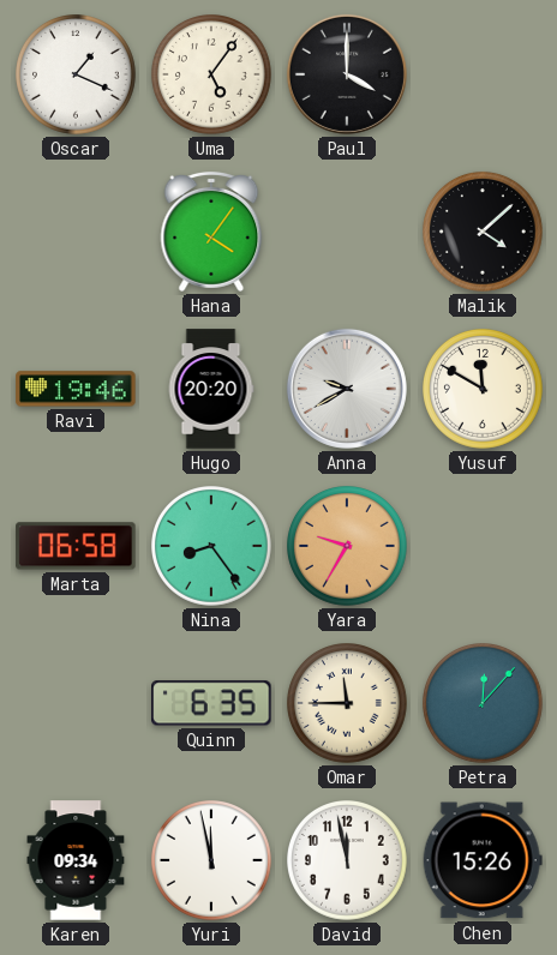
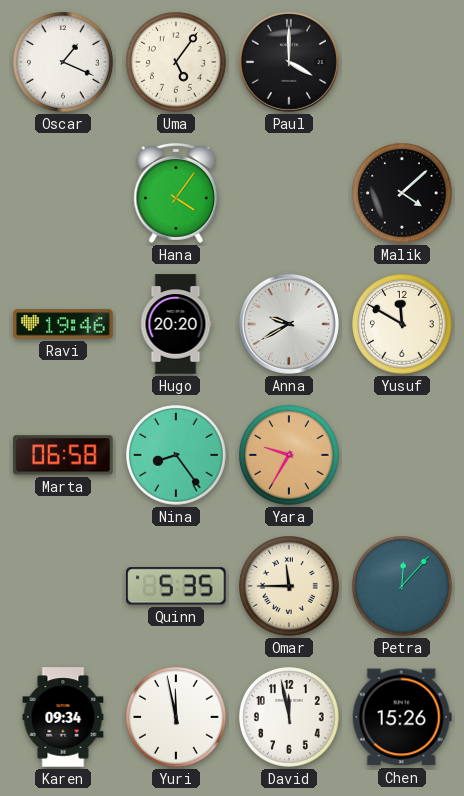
Quinn: 6:35 -> 5:35
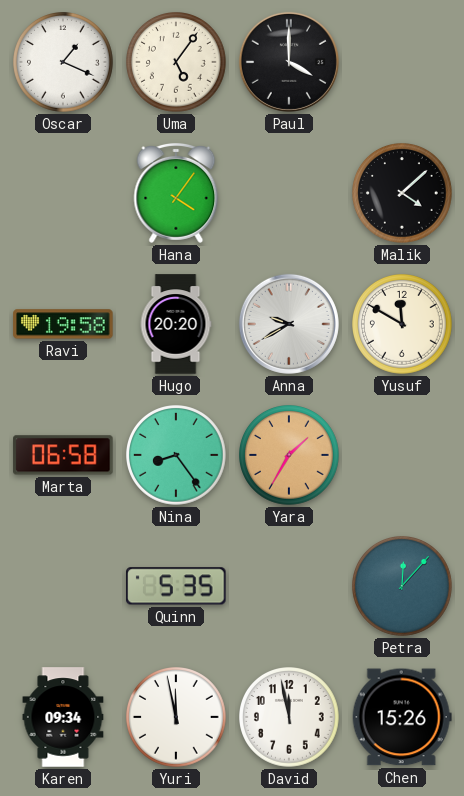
Ravi: 19:46 -> 19:58
Yara: 9:35 -> 1:35
Omar: 11:45 -> none
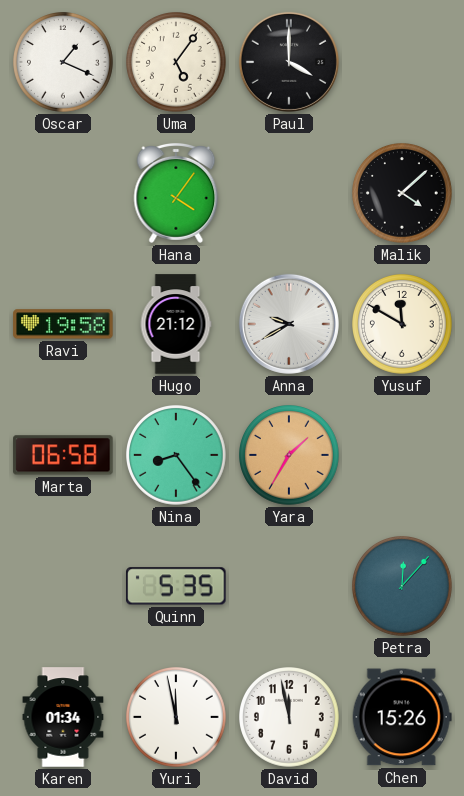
Hugo: 20:20 -> 21:12
Karen: 09:34 -> 01:34
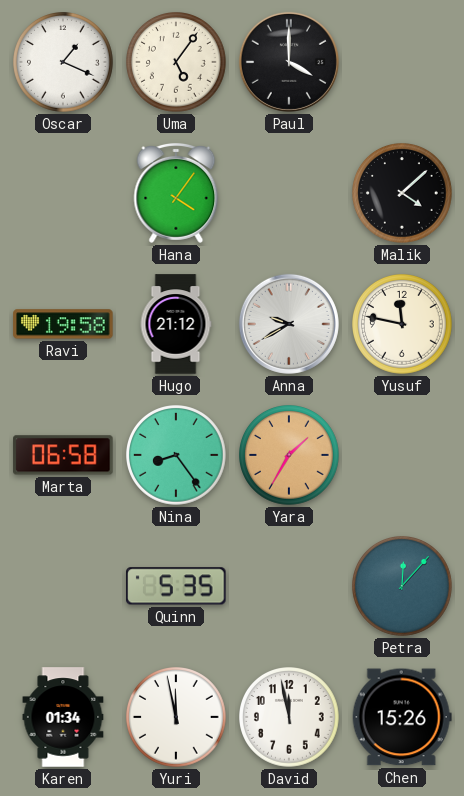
Yusuf: 11:50 -> 11:47
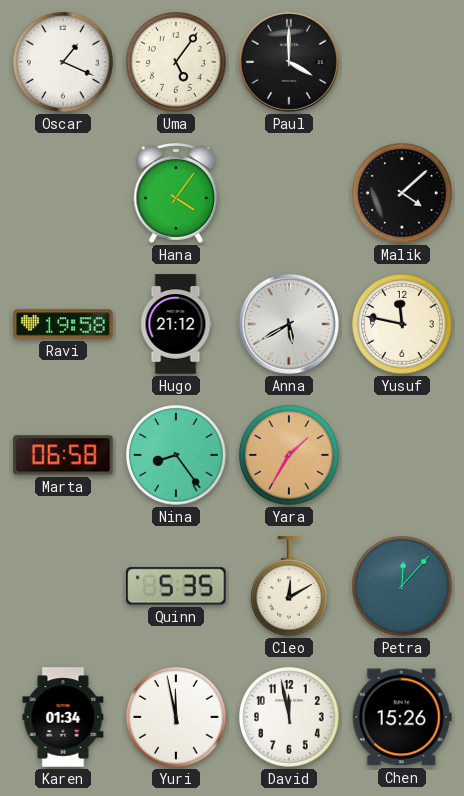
Anna: 9:40 -> 5:40
Cleo: none -> 12:10
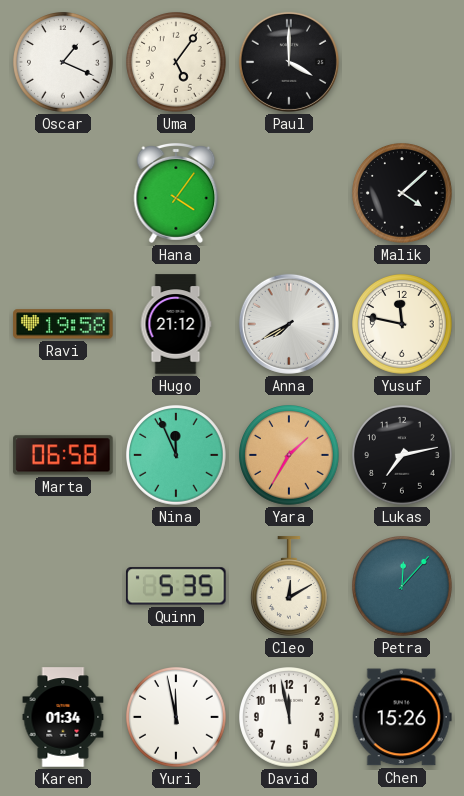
Anna: 5:40 -> 7:40
Nina: 8:24 -> 11:56
Lukas: none -> 7:13
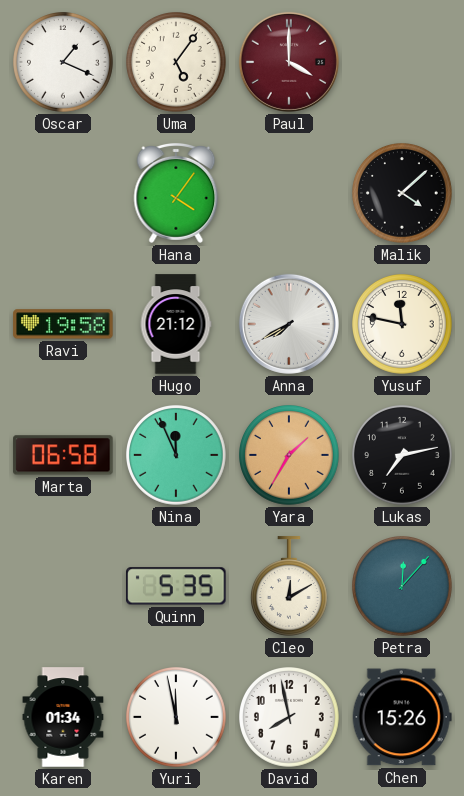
Paul dial: black -> burgundy
David: 11:58 -> 7:58
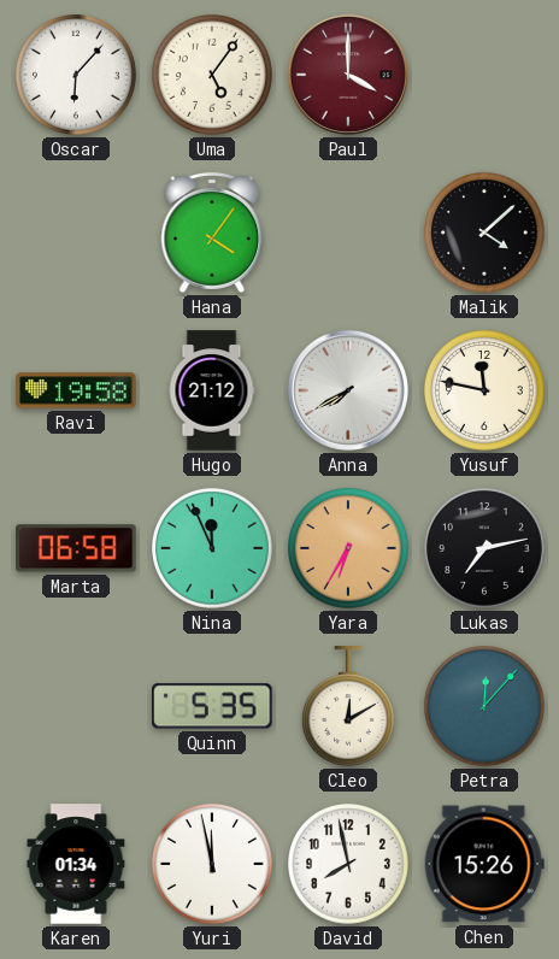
Oscar: 1:19 -> 6:07
Yara: 1:35 -> 6:35
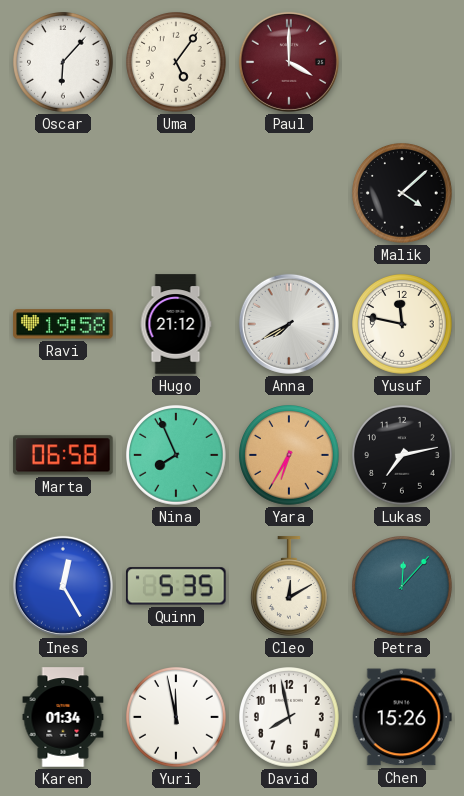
Hana: 4:06 -> none
Nina: 11:56 -> 7:56
Ines: none -> 12:25
